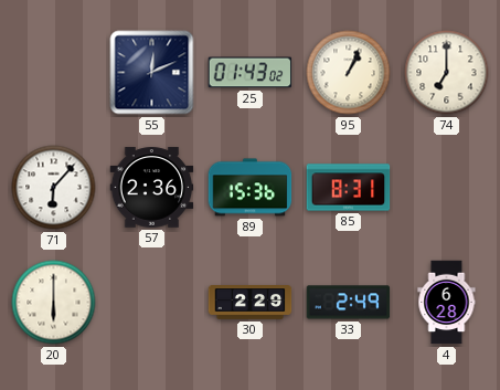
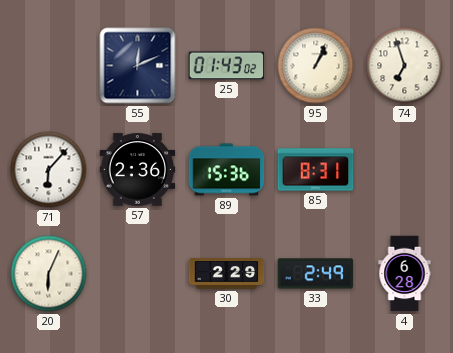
74: 7:00 -> 6:57
20: 6:00 -> 6:04
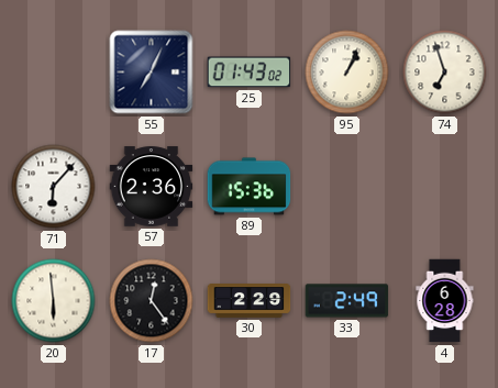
55: 12:11 -> 7:04
85: 8:31 -> none
20: 6:04 -> 5:59
17: none -> 12:24
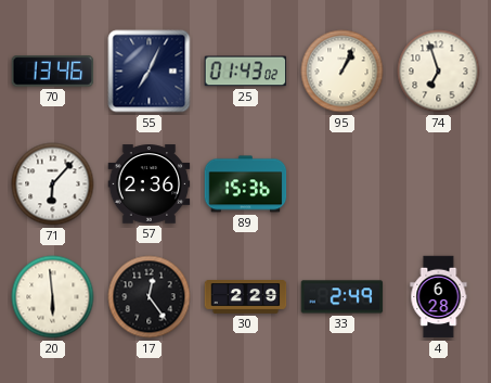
70: none -> 13:46
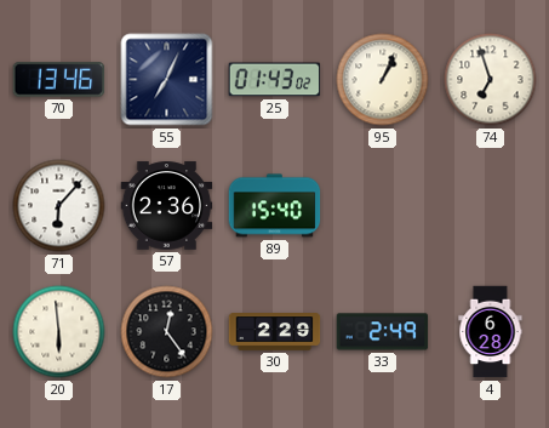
89: 15:36 -> 15:40
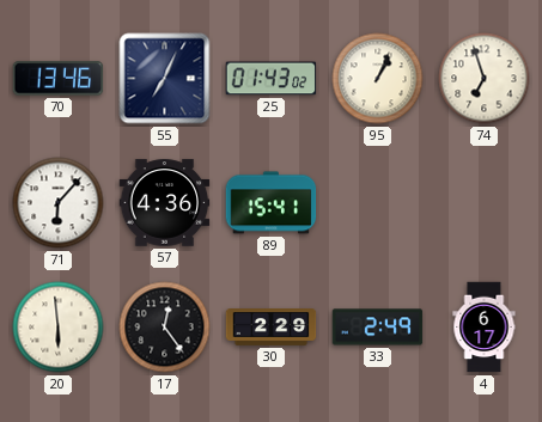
57: 2:36 -> 4:36
89: 15:40 -> 15:41
4: 6:28 -> 6:17
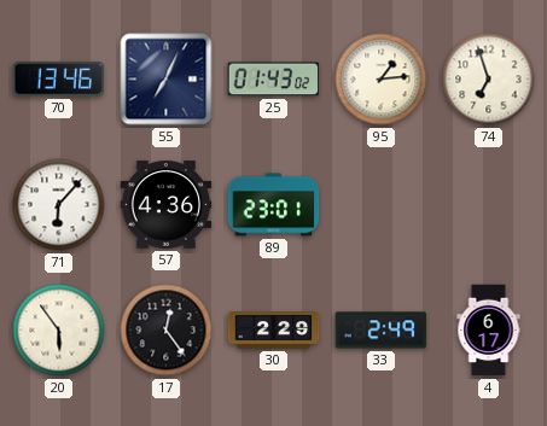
95: 1:04 -> 1:14
89: 15:41 -> 23:01
20: 5:59 -> 5:54
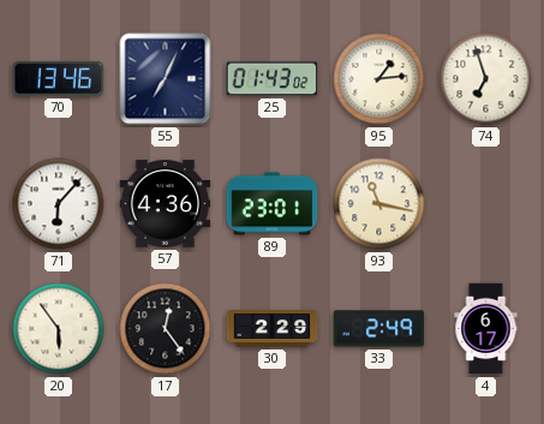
93: none -> 11:17
